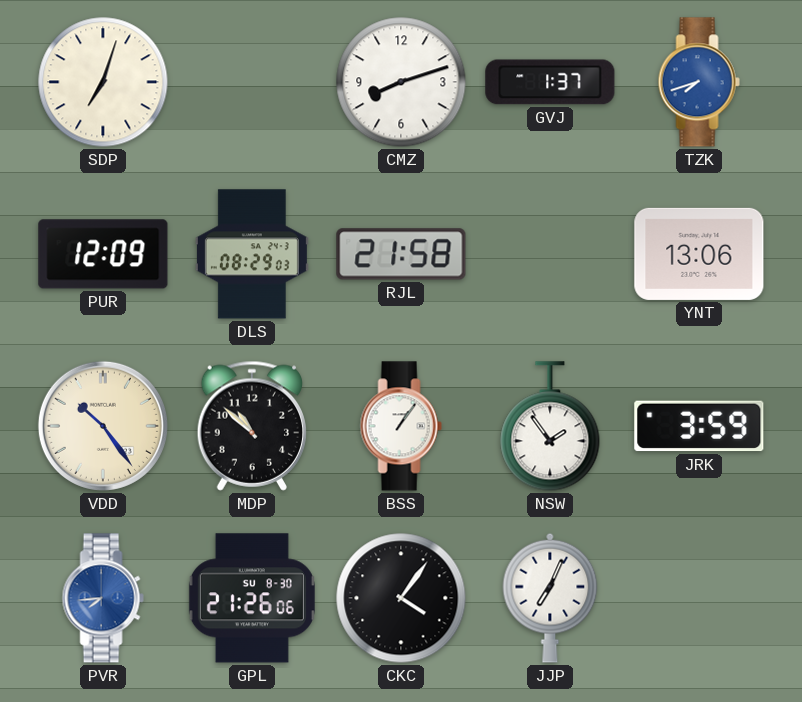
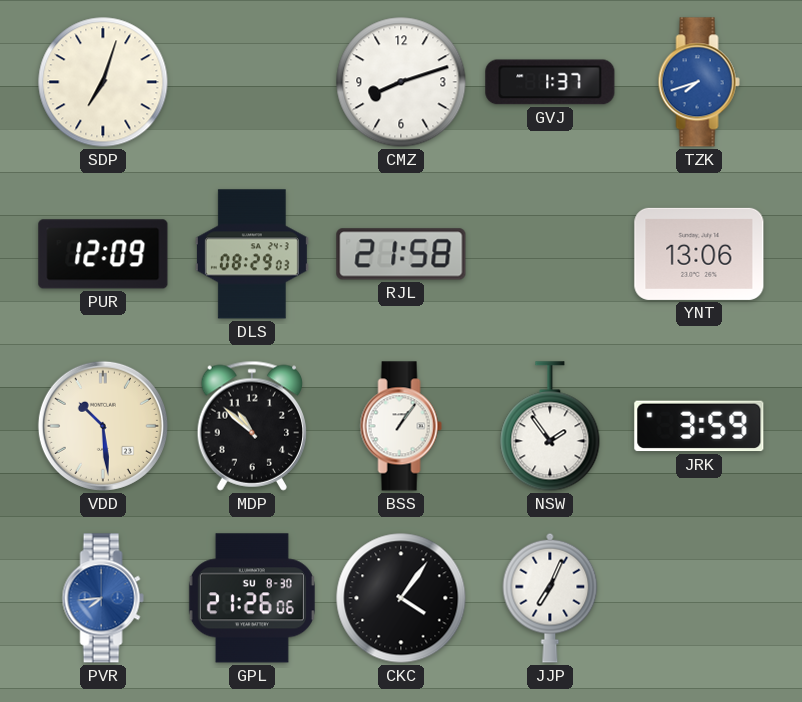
VDD: 10:24 -> 10:29
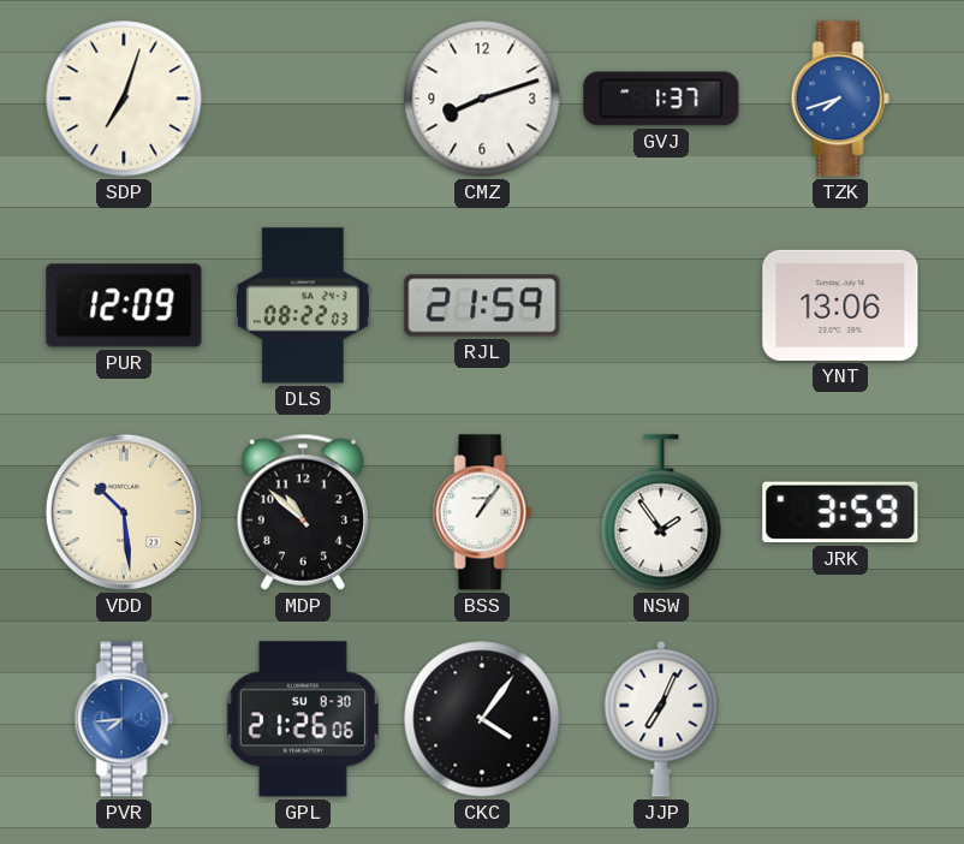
DLS: 08:29 -> 08:22
RJL: 21:58 -> 21:59
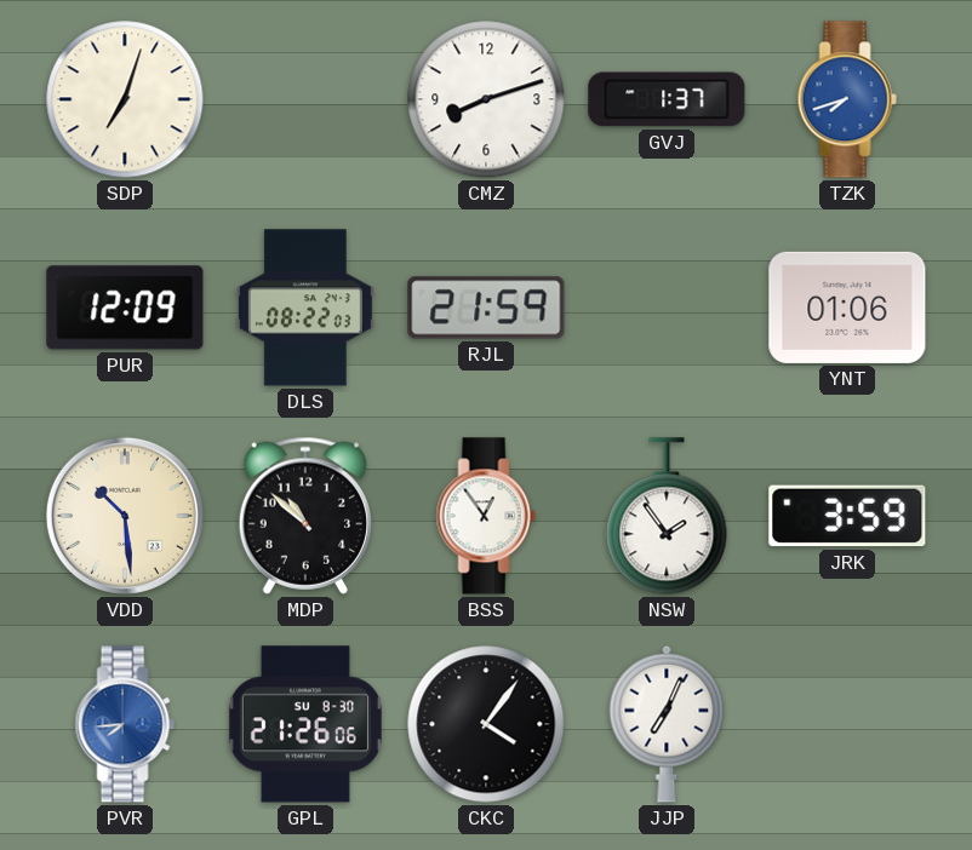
YNT: 13:06 -> 01:06
BSS: 1:06 -> 12:54
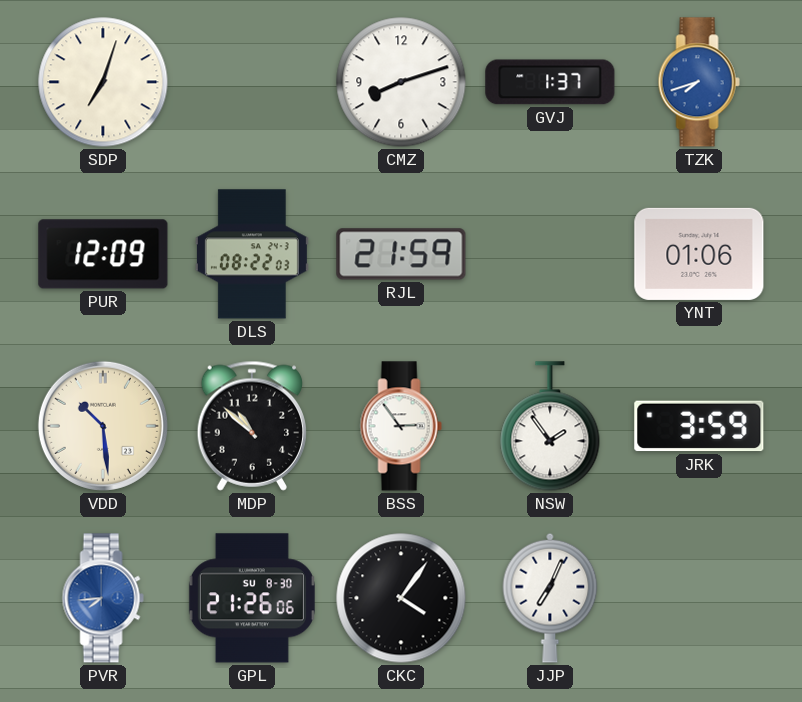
BSS: 12:54 -> 2:54
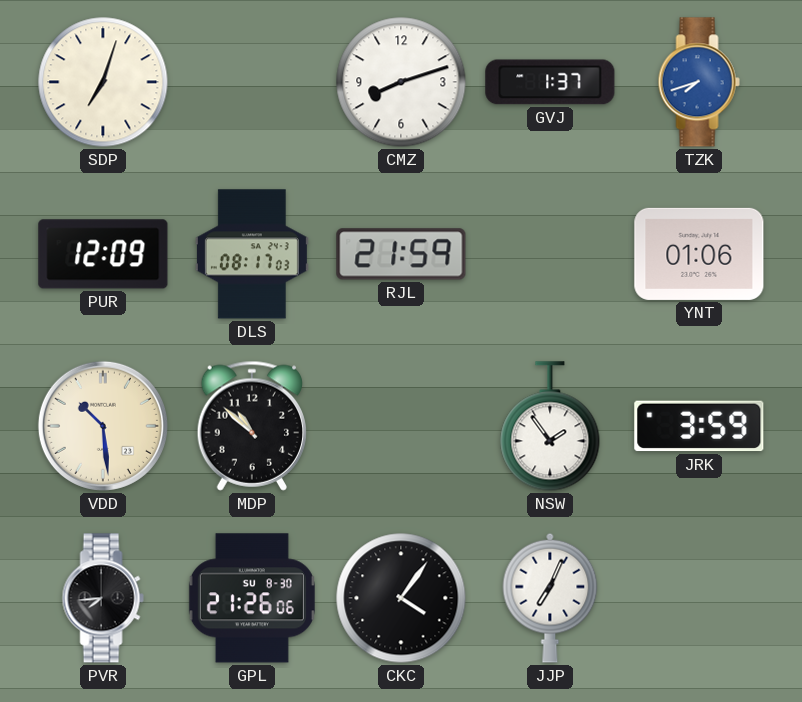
DLS: 08:22 -> 08:17
BSS: 2:54 -> none
PVR dial: blue -> black
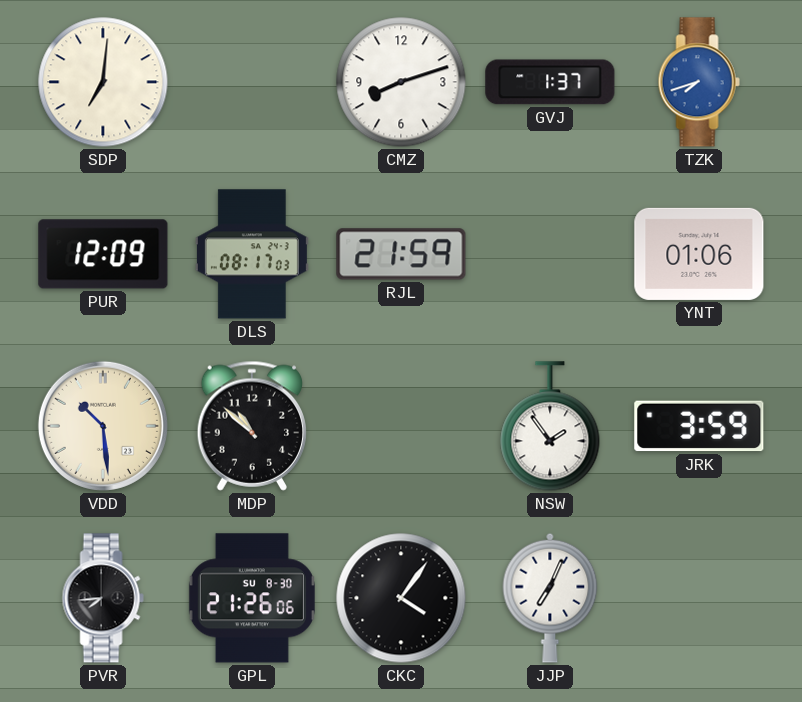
SDP: 7:03 -> 7:01
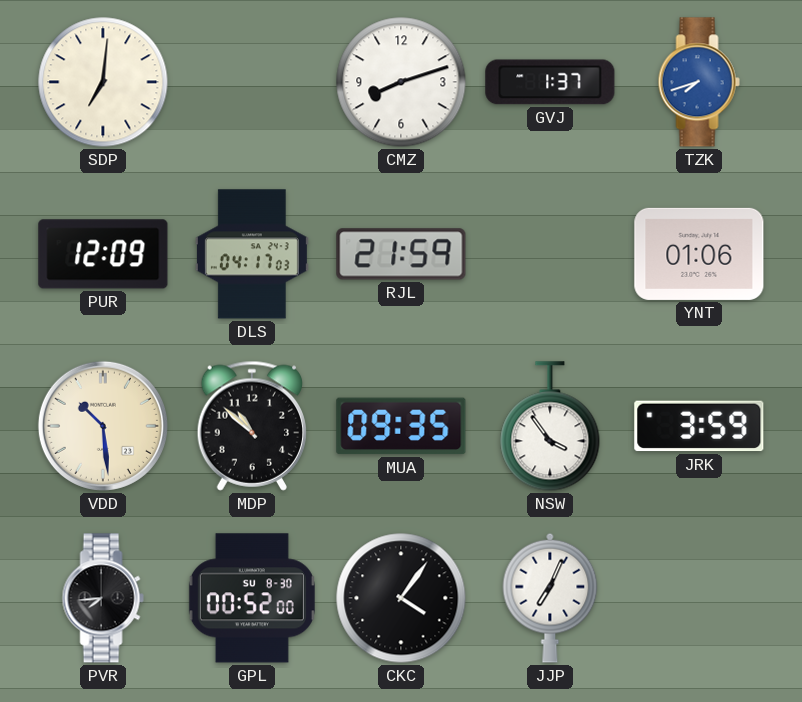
DLS: 08:17 -> 04:17
MUA: none -> 09:35
NSW: 1:54 -> 3:54
GPL: 21:26 -> 00:52
